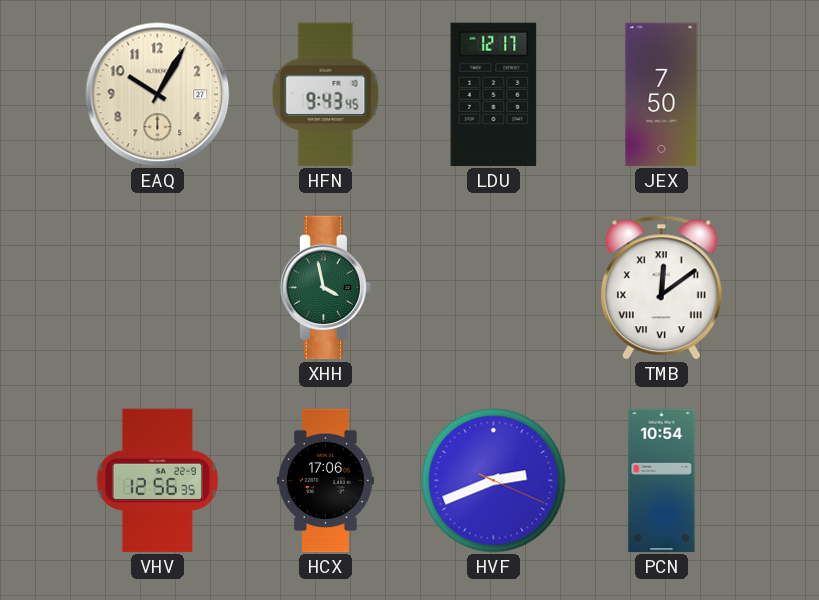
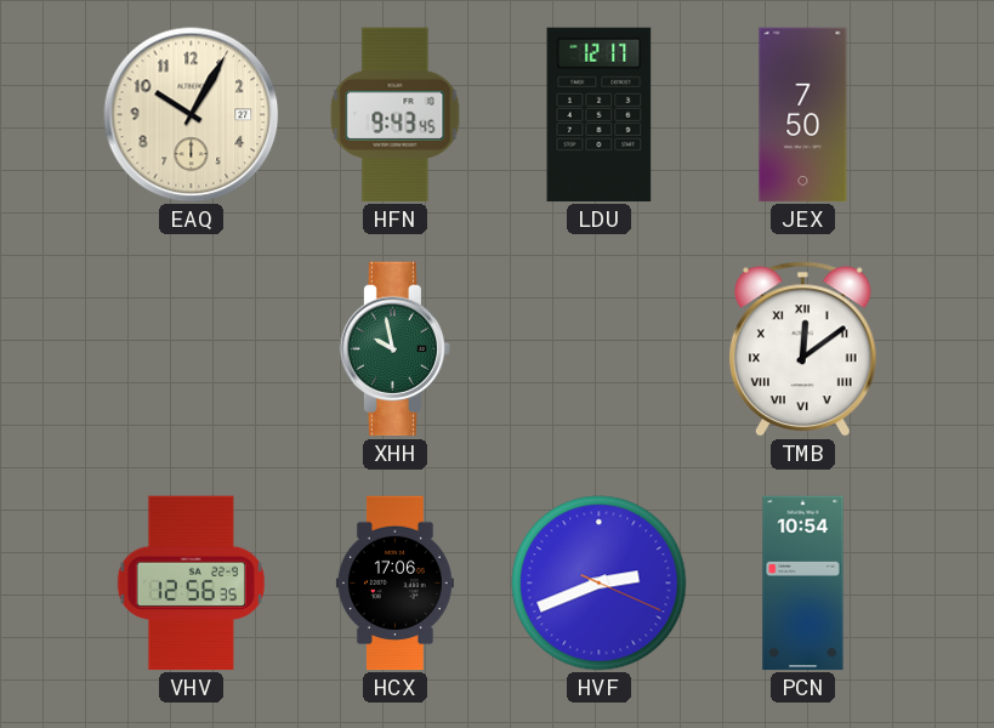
XHH: 3:58 -> 9:58
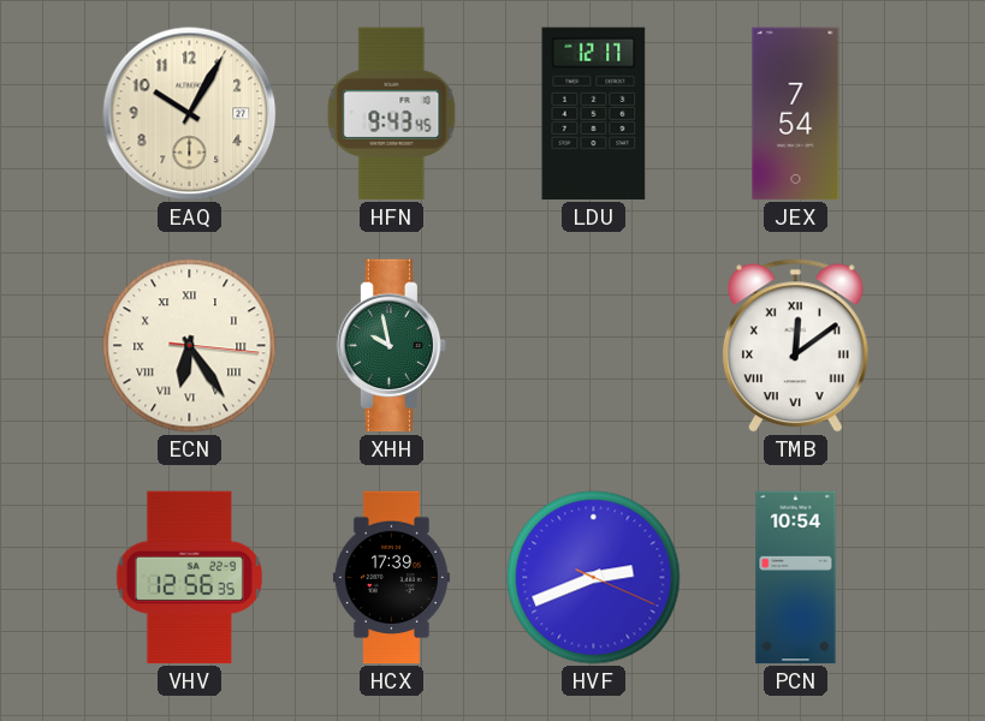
JEX: 7:50 -> 7:54
ECN: none -> 6:24
HCX: 17:06 -> 17:39
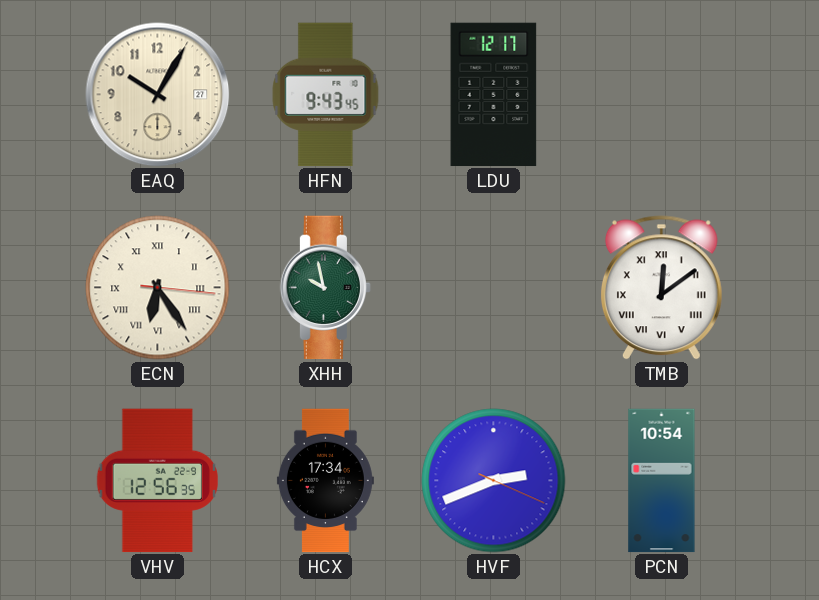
JEX: 7:54 -> none
HCX: 17:39 -> 17:34
